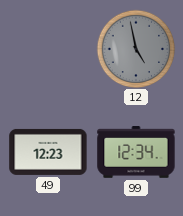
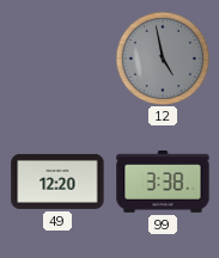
49: 12:23 -> 12:20
99: 12:34 -> 3:38
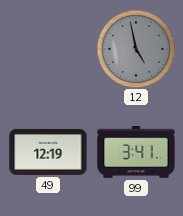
49: 12:20 -> 12:19
99: 3:38 -> 3:41
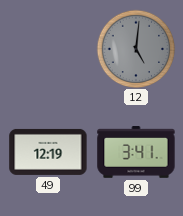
12: 4:58 -> 5:01
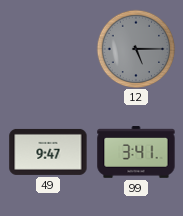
12: 5:01 -> 5:15
49: 12:19 -> 9:47
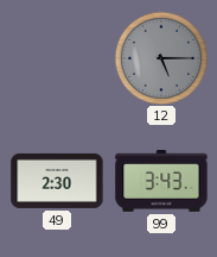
49: 9:47 -> 2:30
99: 3:41 -> 3:43
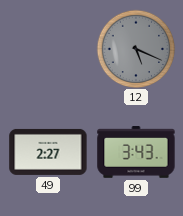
12: 5:15 -> 5:19
49: 2:30 -> 2:27
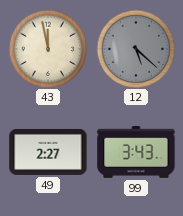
43: none -> 11:58
12: 5:19 -> 5:22
